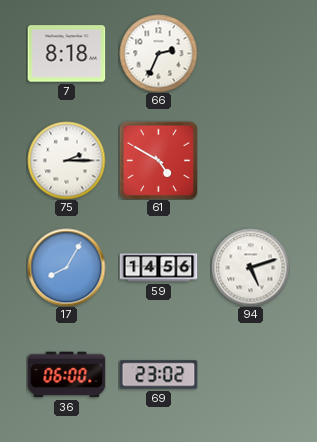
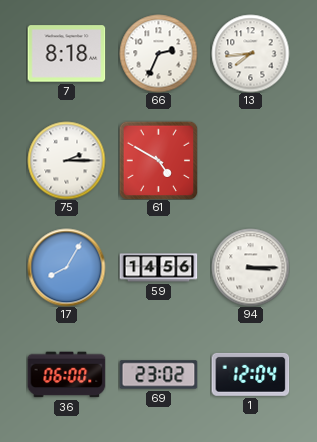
13: none -> 7:44
94: 5:12 -> 3:15
1: none -> 12:04
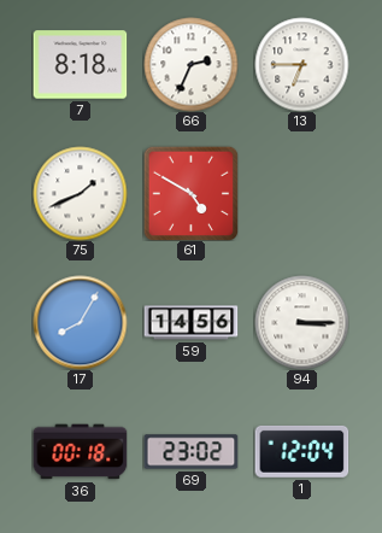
13: 7:44 -> 6:45
75: 2:15 -> 1:41
36: 06:00 -> 00:18
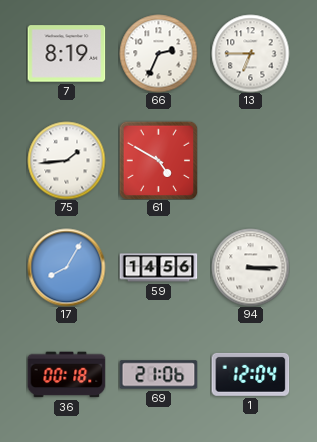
7: 8:18 -> 8:19
75: 1:41 -> 1:44
69: 23:02 -> 21:06
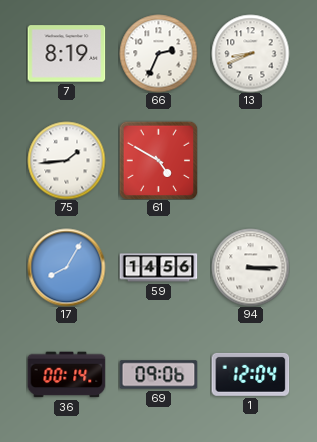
13: 6:45 -> 8:41
36: 00:18 -> 00:14
69: 21:06 -> 09:06
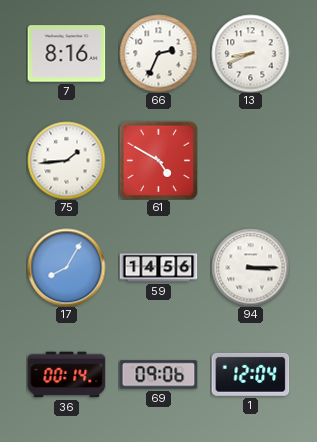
7: 8:19 -> 8:16
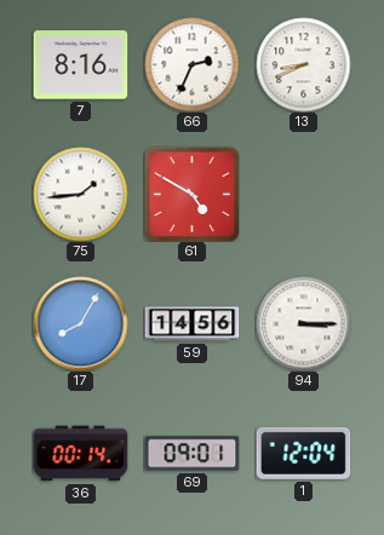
69: 09:06 -> 09:01
